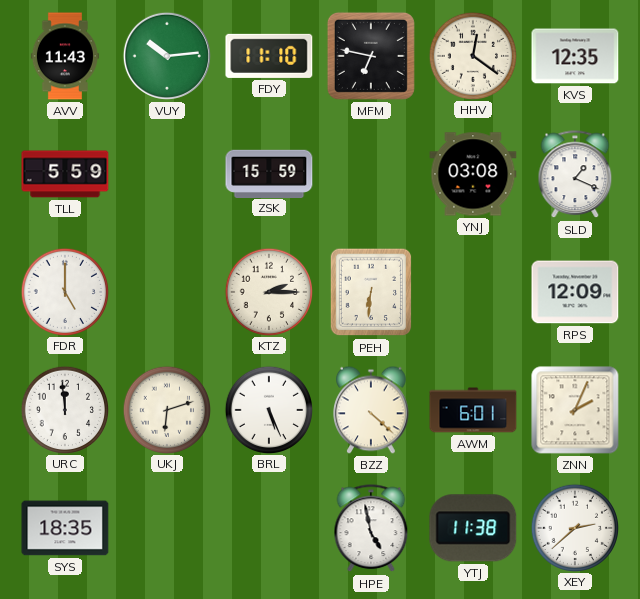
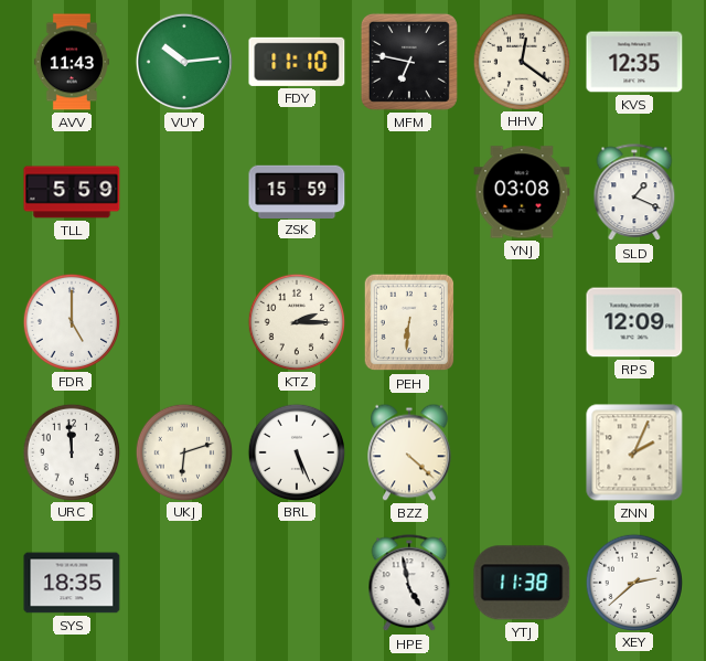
AWM: 6:01 -> none
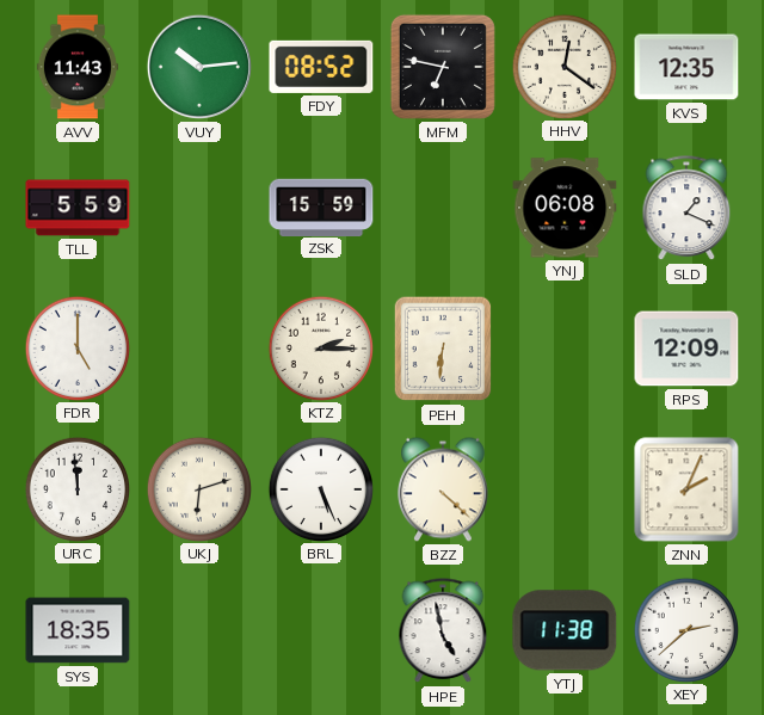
FDY: 11:10 -> 08:52
YNJ: 03:08 -> 06:08
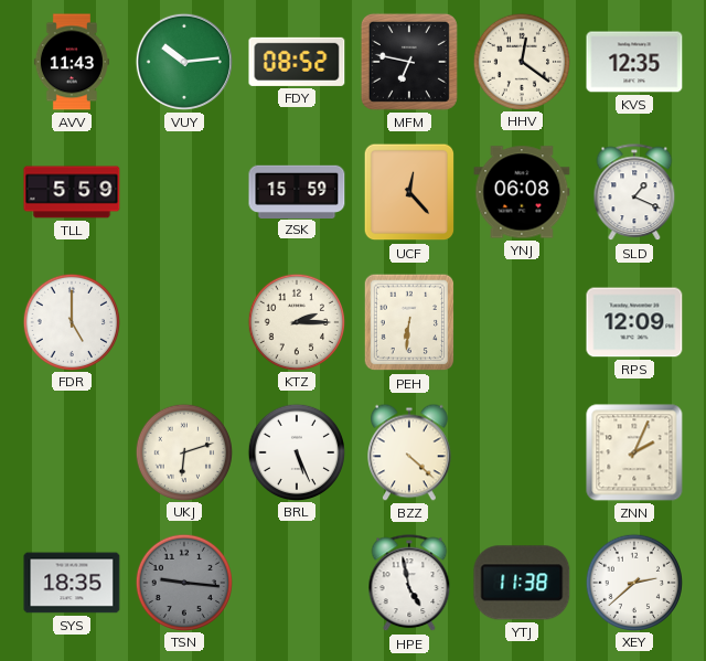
UCF: none -> 12:23
URC: 11:59 -> none
TSN: none -> 9:16
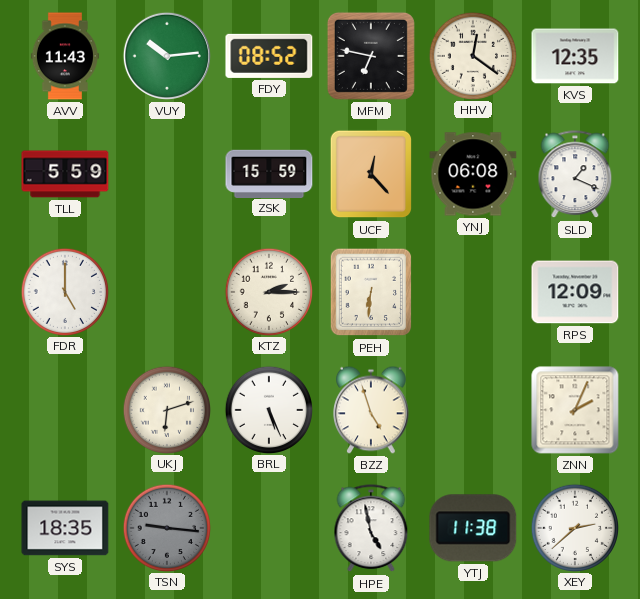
BZZ: 4:22 -> 4:57
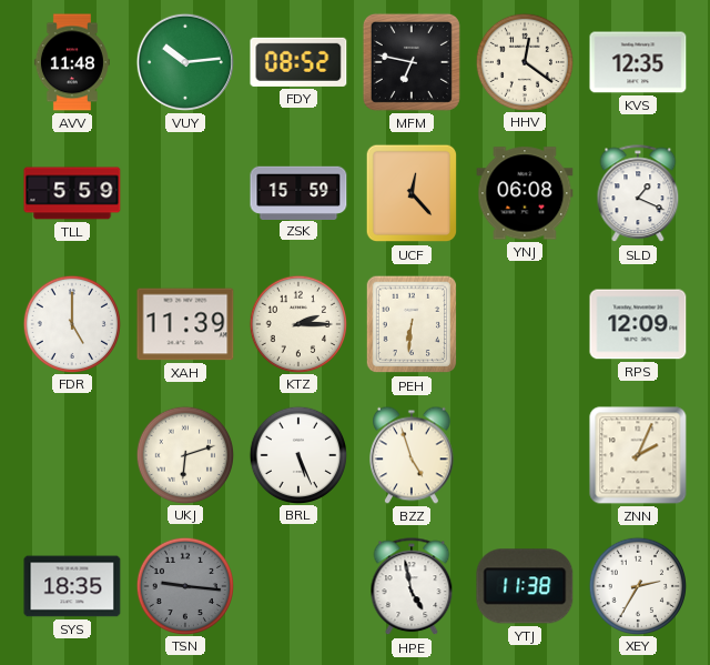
AVV: 11:43 -> 11:48
XAH: none -> 11:39
XEY: 2:38 -> 2:35
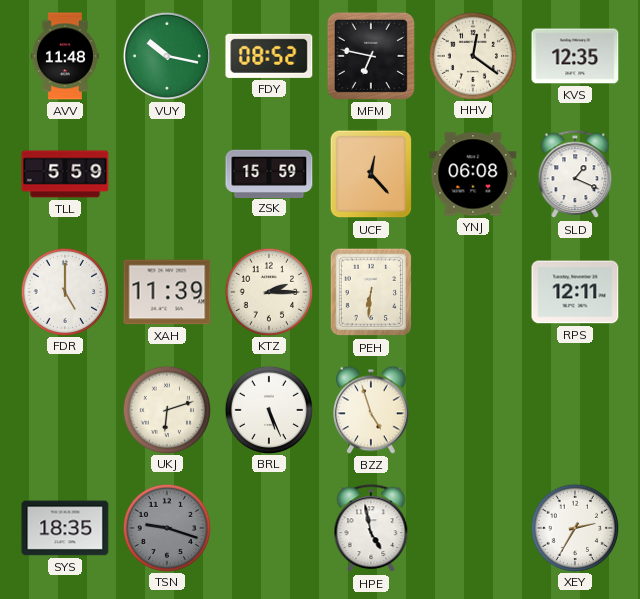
VUY: 10:14 -> 10:17
RPS: 12:09 -> 12:11
ZNN: 2:04 -> none
TSN: 9:16 -> 9:18
YTJ: 11:38 -> none
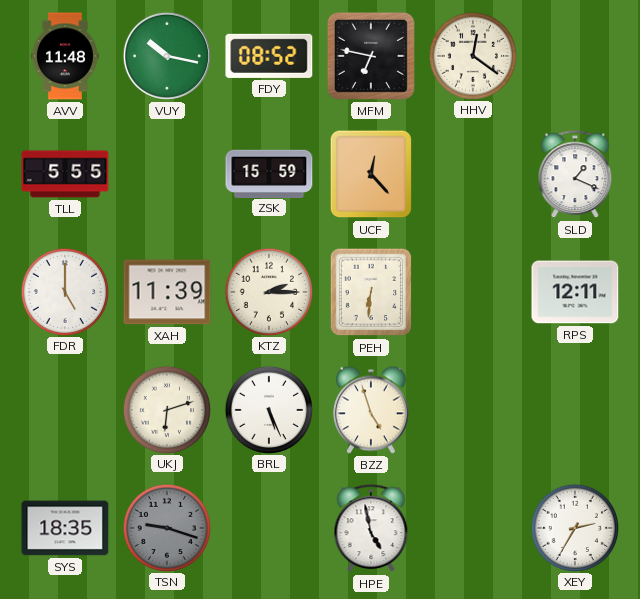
KVS: 12:35 -> none
TLL: 5:59 -> 5:55
YNJ: 06:08 -> none
